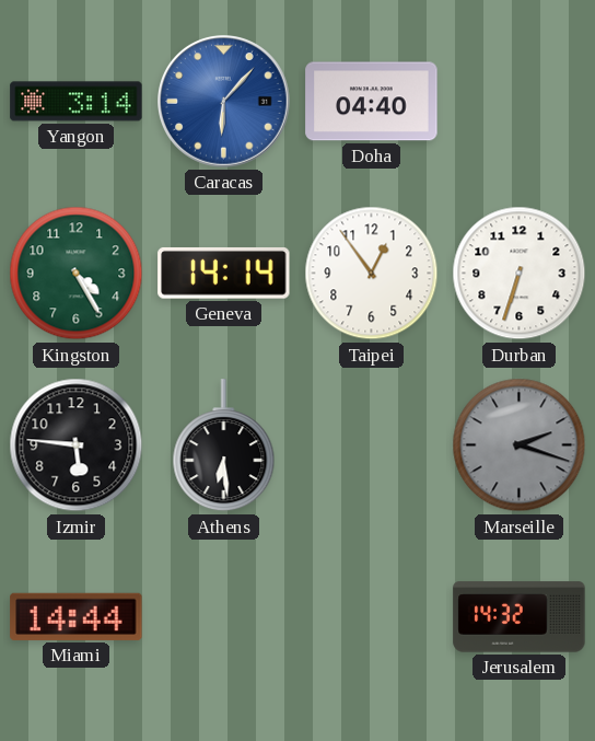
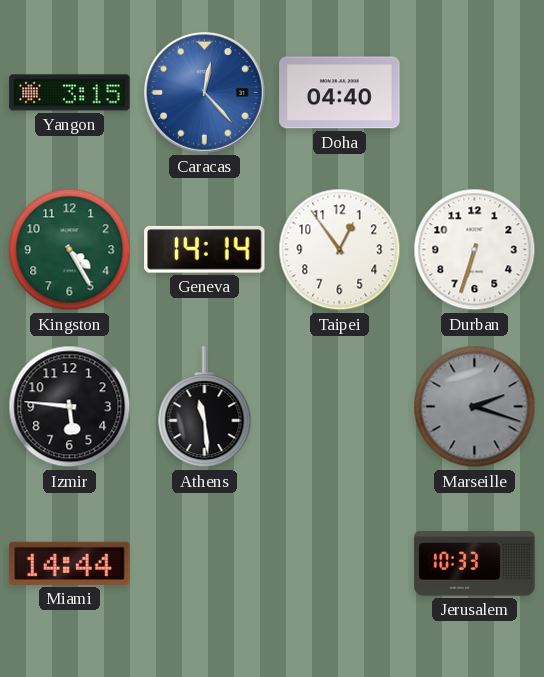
Yangon: 3:14 -> 3:15
Caracas: 6:07 -> 12:23
Athens: 6:29 -> 11:29
Jerusalem: 14:32 -> 10:33
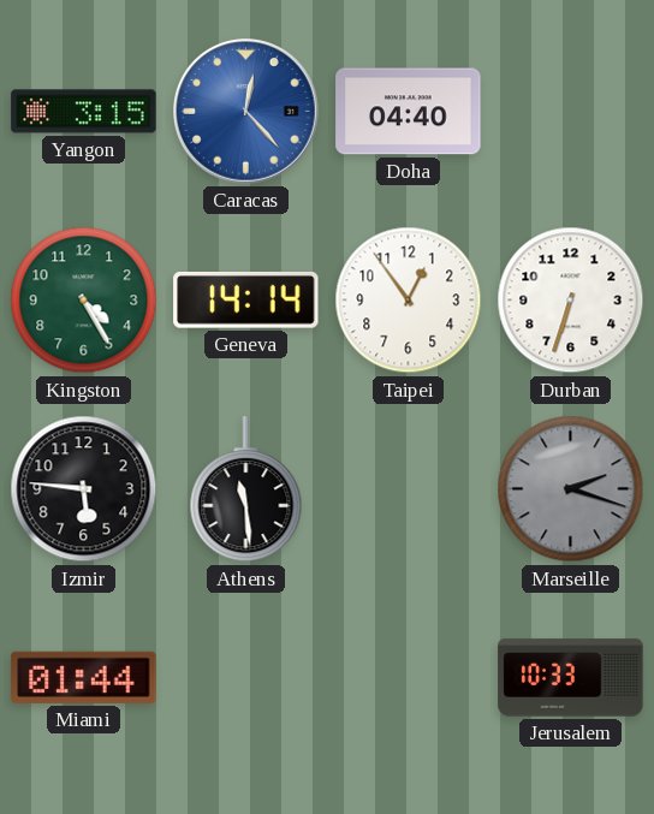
Miami: 14:44 -> 01:44
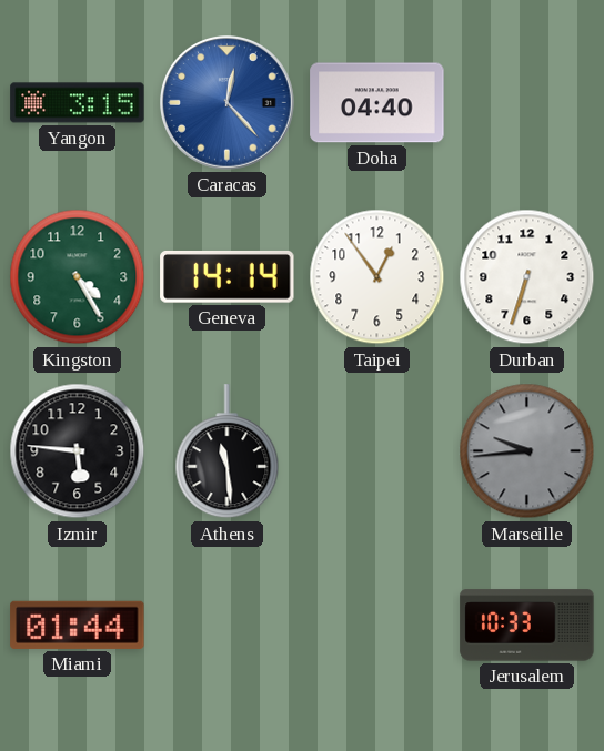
Marseille: 2:18 -> 9:44
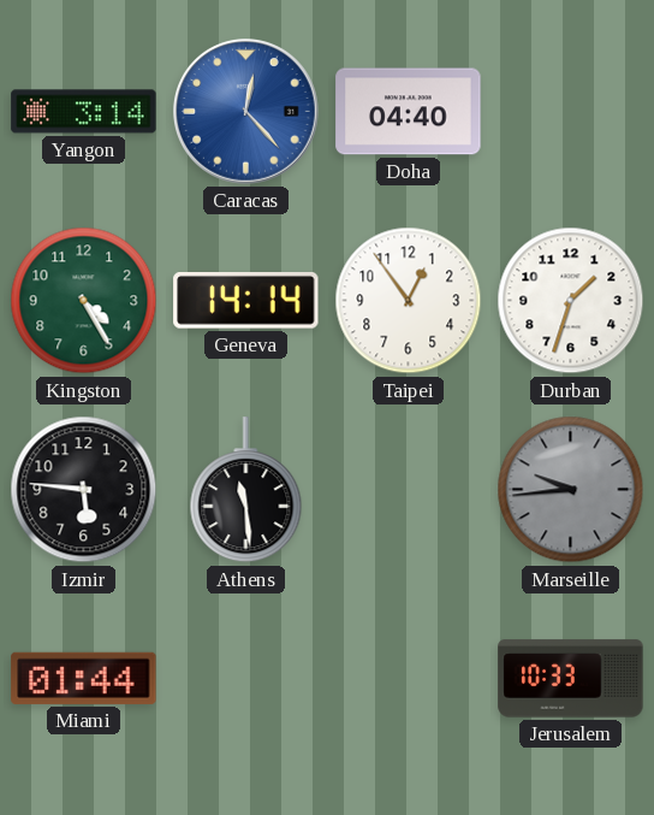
Yangon: 3:15 -> 3:14
Durban: 6:33 -> 1:33
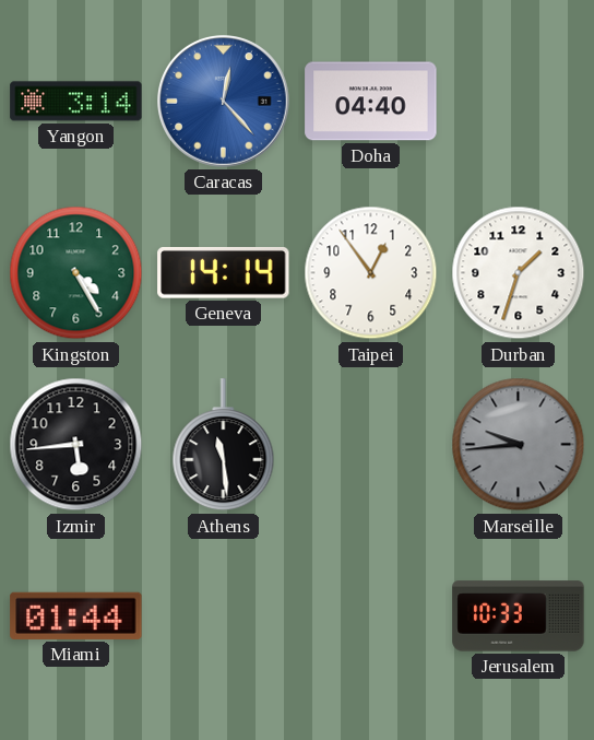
Izmir: 5:46 -> 5:44
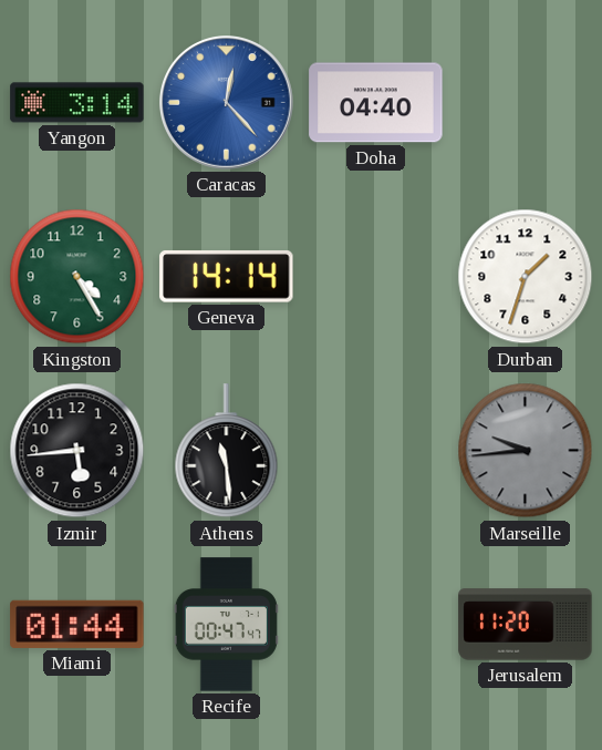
Taipei: 12:54 -> none
Recife: none -> 00:47
Jerusalem: 10:33 -> 11:20
